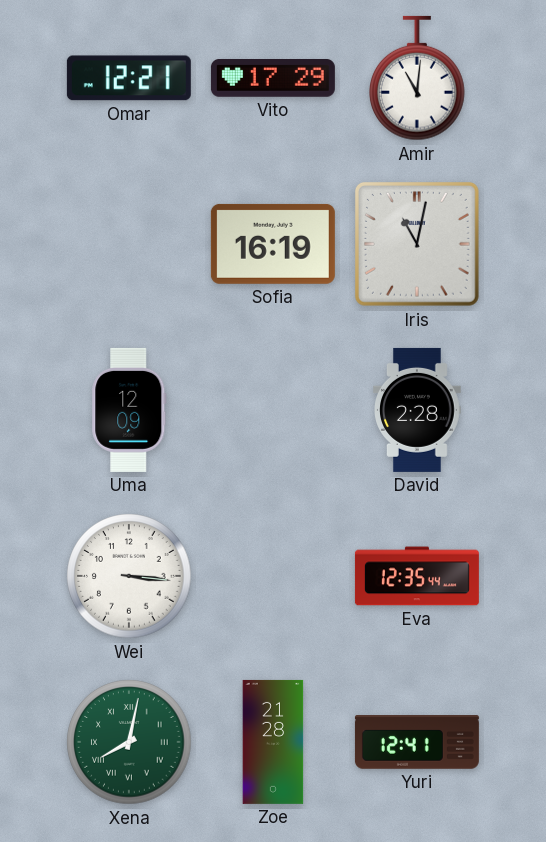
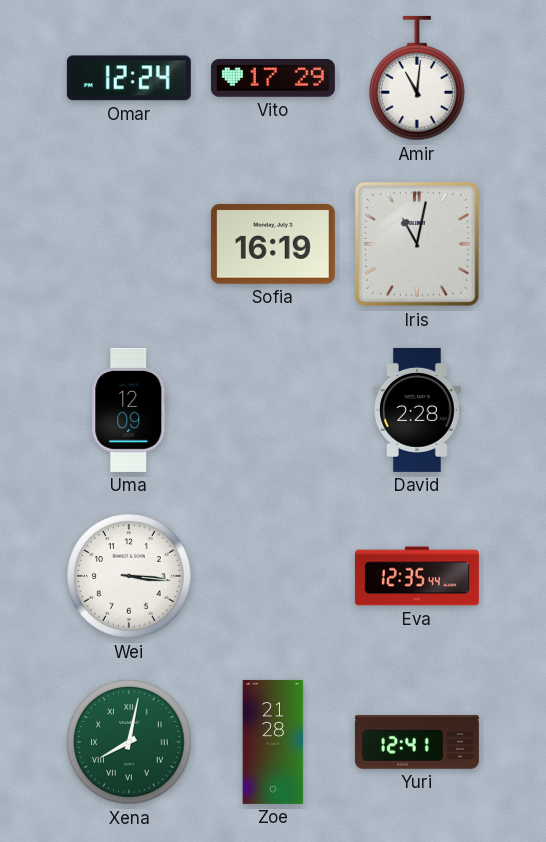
Omar: 12:21 -> 12:24
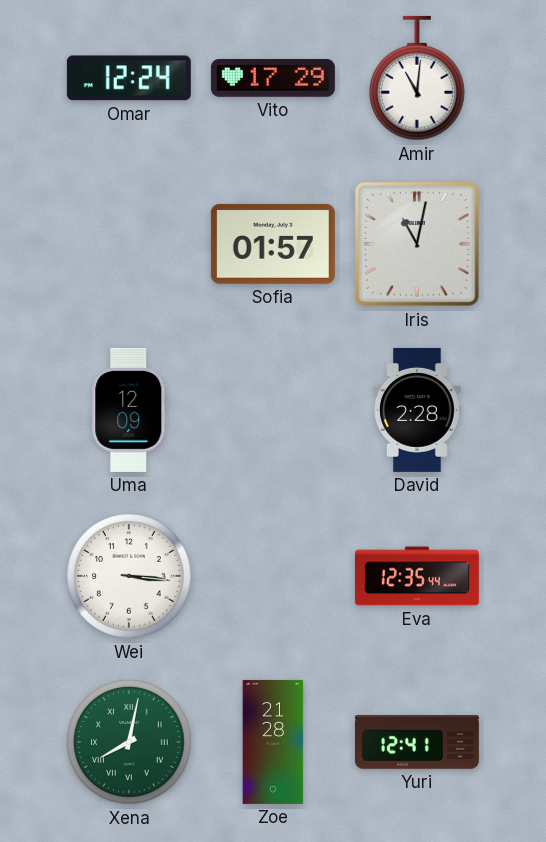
Sofia: 16:19 -> 01:57
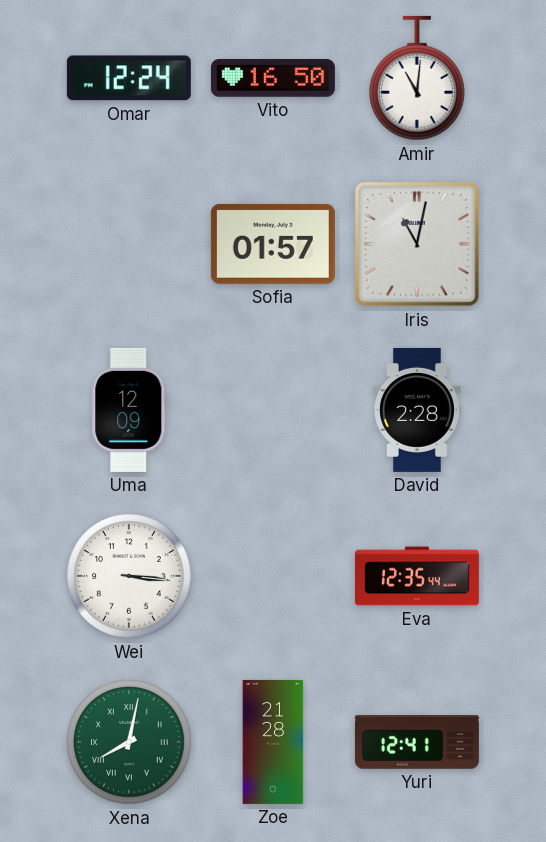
Vito: 17:29 -> 16:50
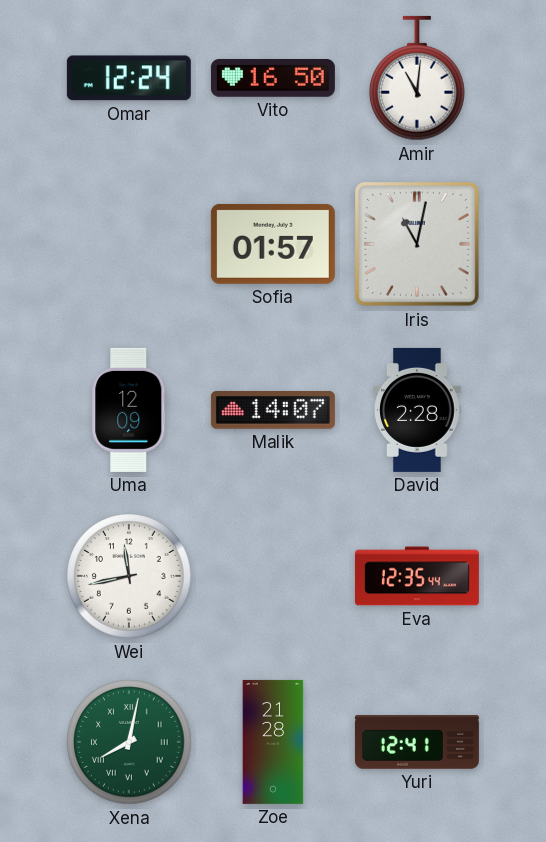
Malik: none -> 14:07
Wei: 3:16 -> 11:43
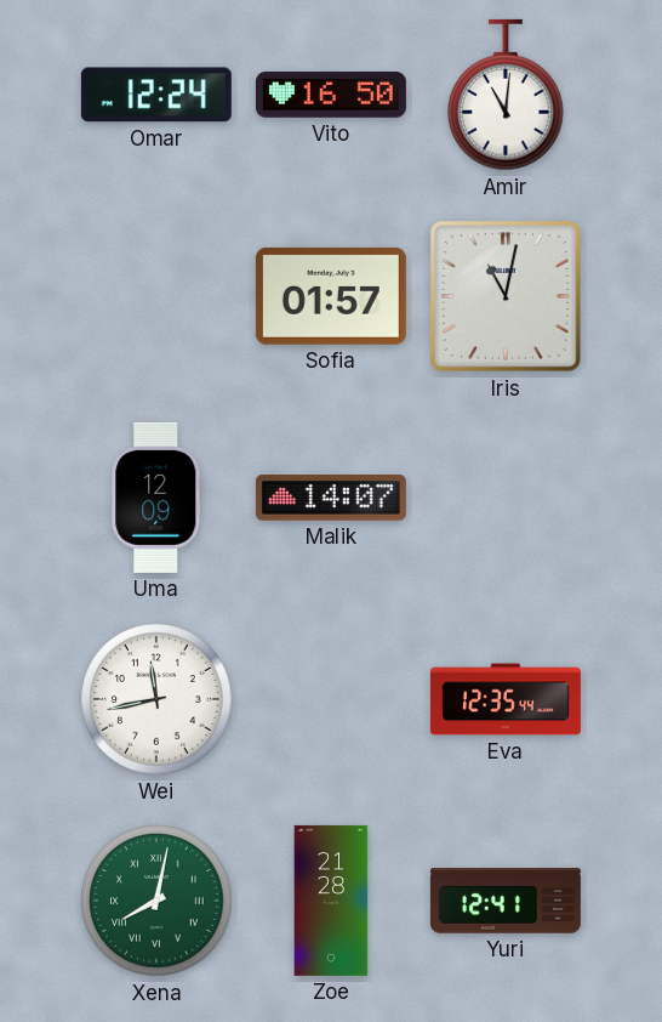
David: 2:28 -> none
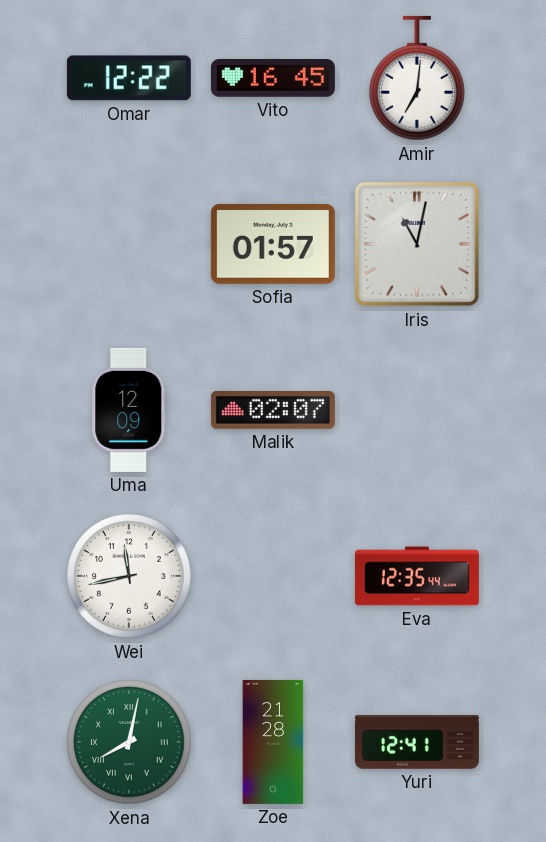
Omar: 12:24 -> 12:22
Vito: 16:50 -> 16:45
Amir: 11:01 -> 7:01
Malik: 14:07 -> 02:07
